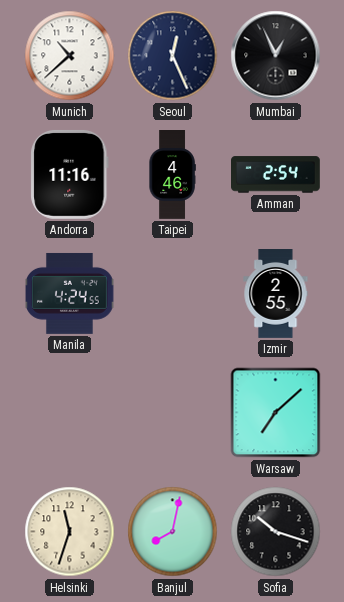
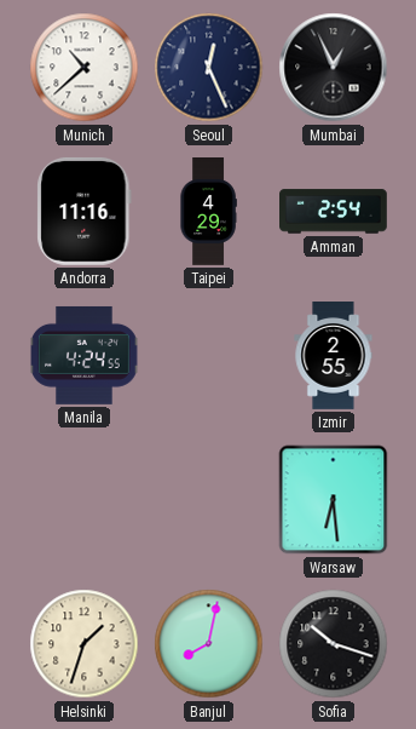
Taipei: 4:46 -> 4:29
Warsaw: 7:08 -> 6:29
Helsinki: 11:33 -> 1:33
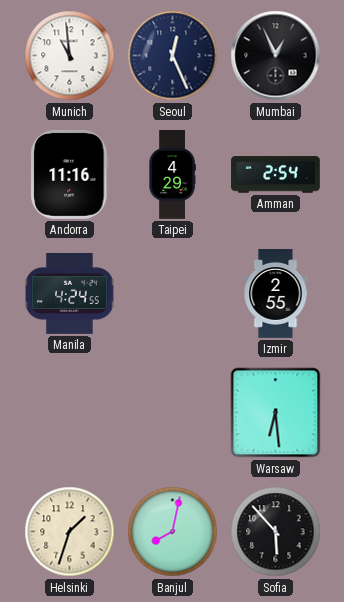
Munich: 10:38 -> 10:59
Sofia: 10:18 -> 5:53
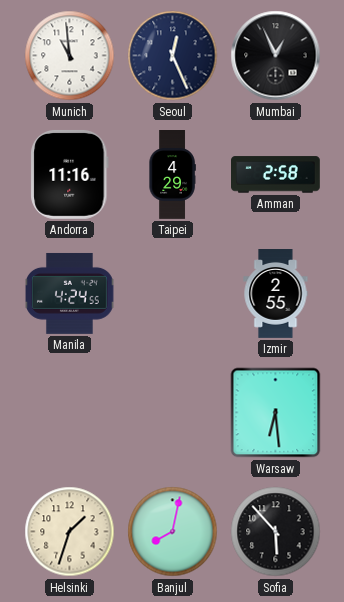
Amman: 2:54 -> 2:58
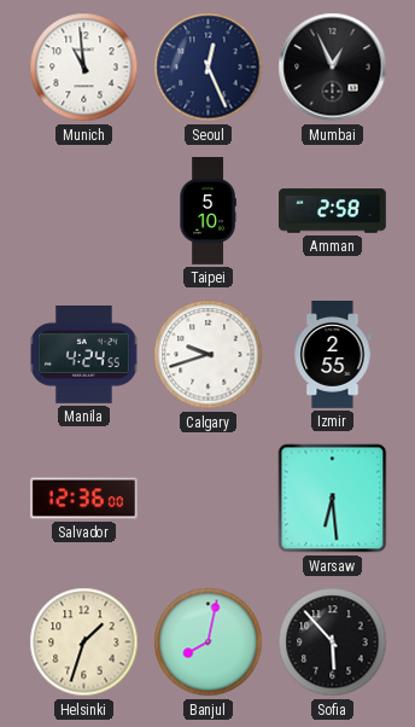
Andorra: 11:16 -> none
Taipei: 4:29 -> 5:10
Calgary: none -> 9:42
Salvador: none -> 12:36
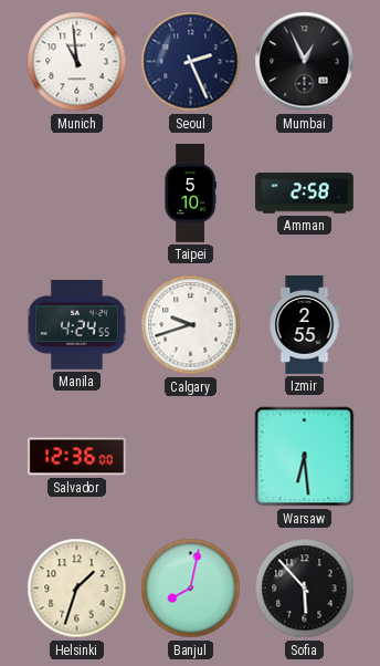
Seoul: 12:26 -> 2:26
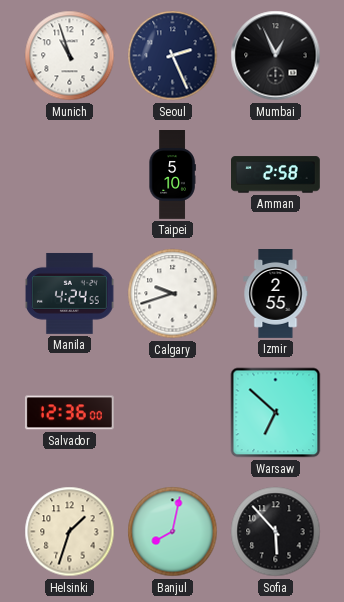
Munich: 10:59 -> 10:57
Warsaw: 6:29 -> 6:52
